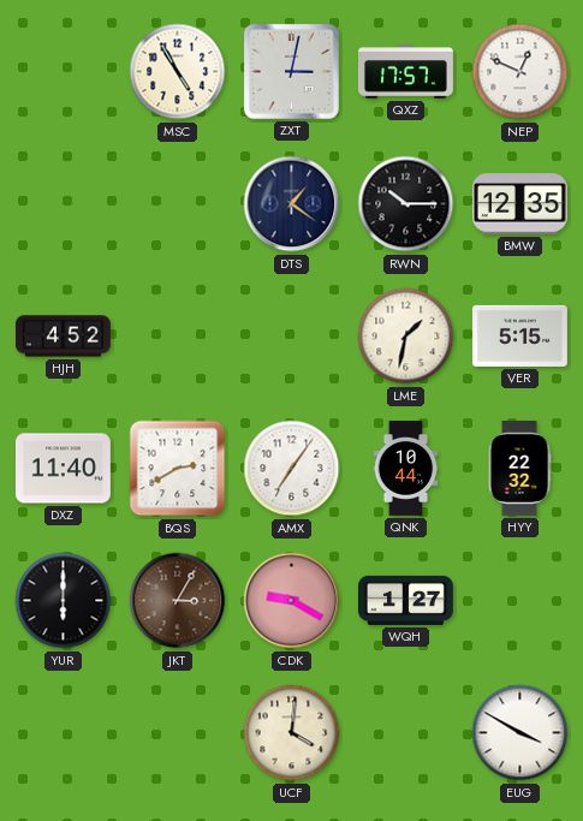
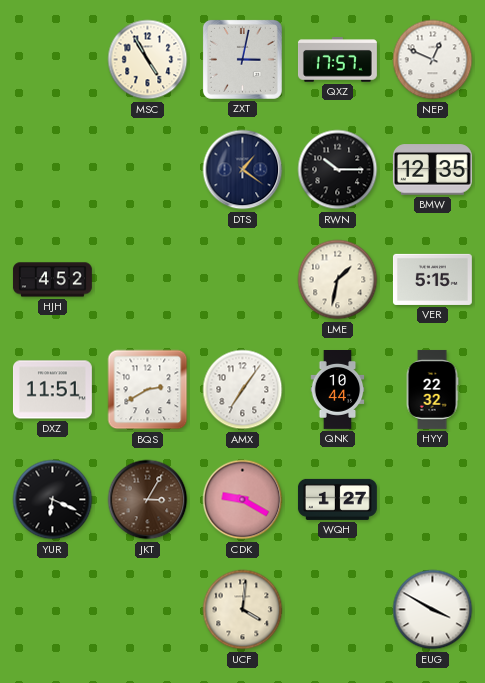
DXZ: 11:40 -> 11:51
YUR: 6:00 -> 6:19
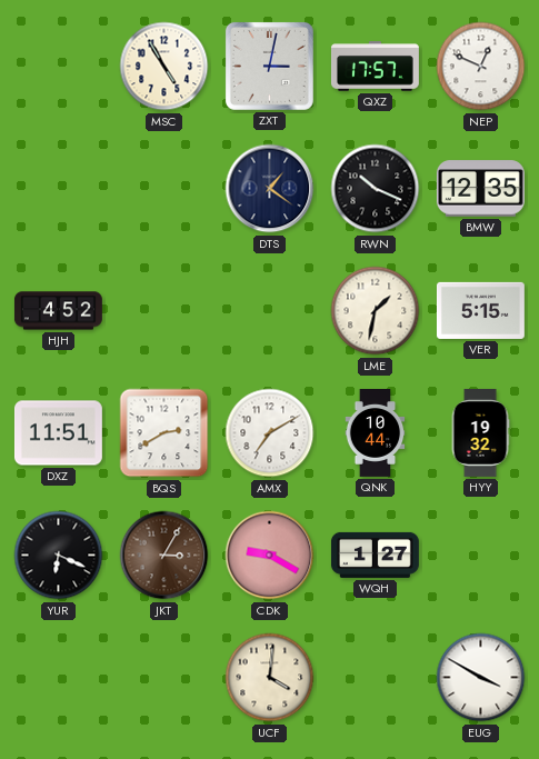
RWN: 10:15 -> 10:19
AMX: 7:06 -> 7:10
HYY: 22:32 -> 19:32
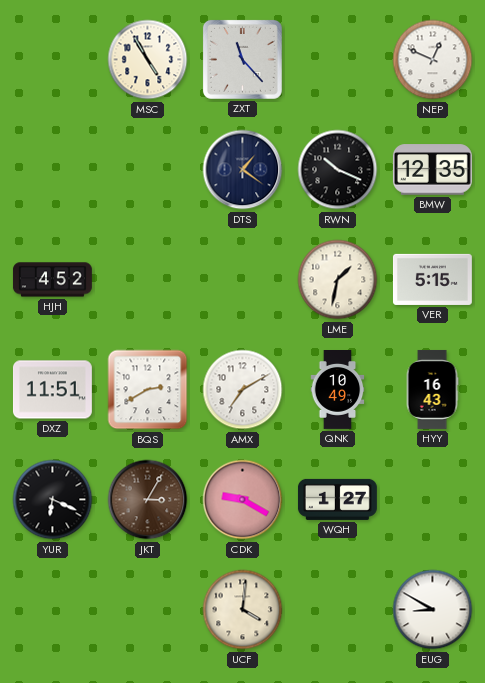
ZXT: 3:02 -> 11:23
QXZ: 17:57 -> none
QNK: 10:44 -> 10:49
HYY: 19:32 -> 16:43
EUG: 3:50 -> 8:50
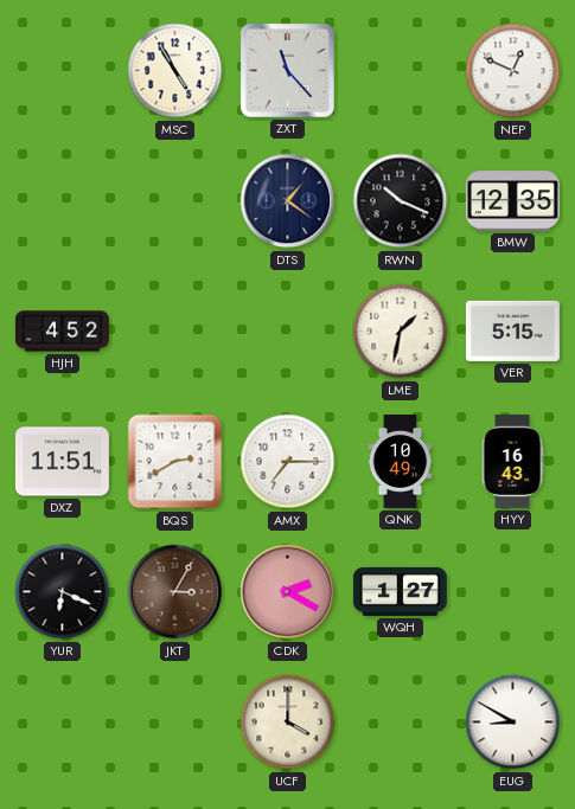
AMX: 7:10 -> 7:15
CDK: 9:20 -> 2:20
UCF: 4:01 -> 4:00
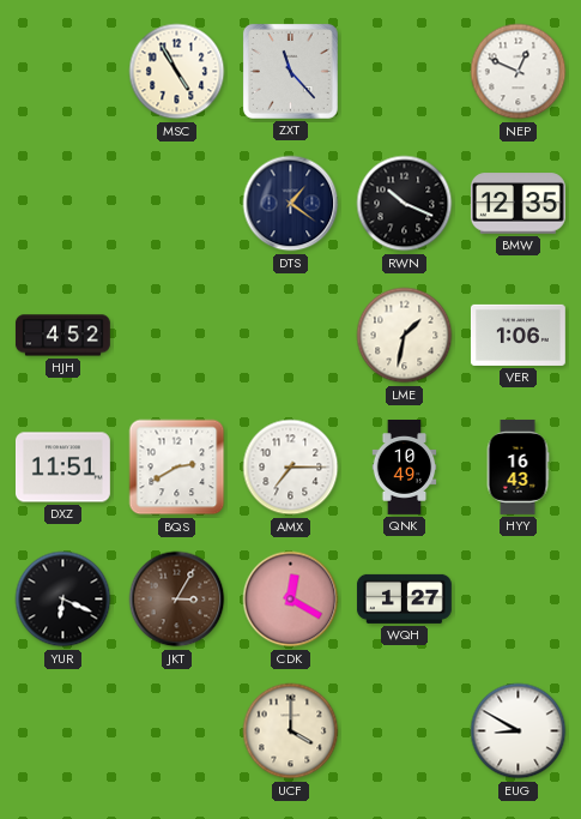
VER: 5:15 -> 1:06
CDK: 2:20 -> 12:20
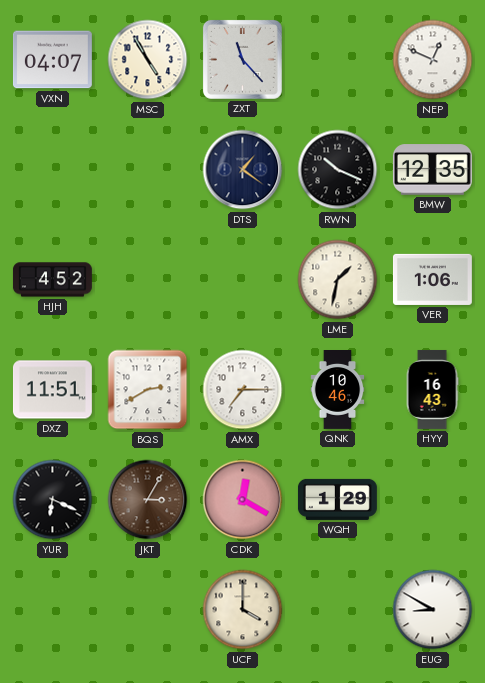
VXN: none -> 04:07
QNK: 10:49 -> 10:46
WQH: 1:27 -> 1:29
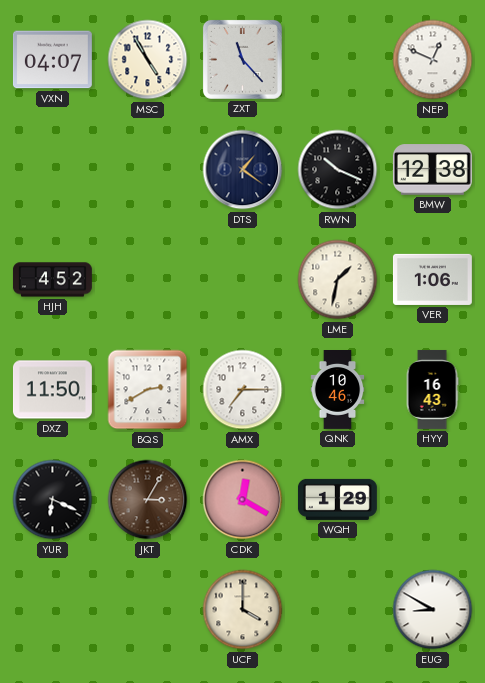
BMW: 12:35 -> 12:38
DXZ: 11:51 -> 11:50
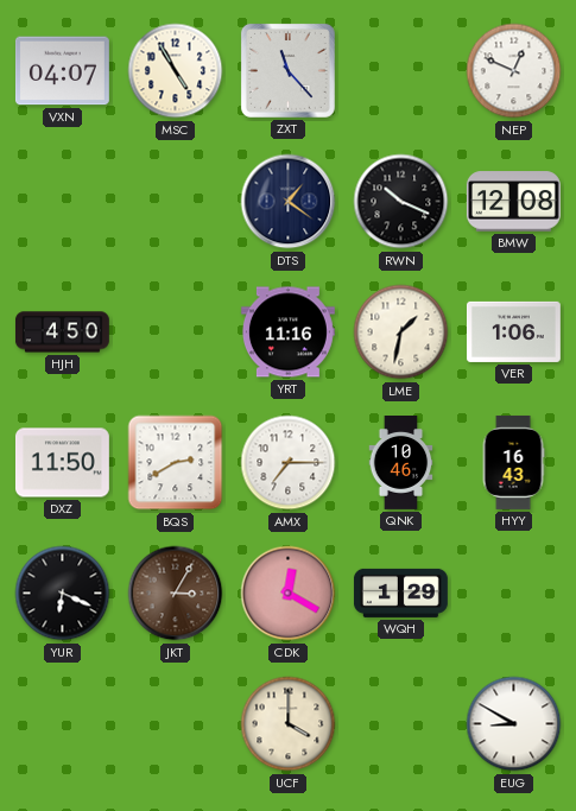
BMW: 12:38 -> 12:08
HJH: 4:52 -> 4:50
YRT: none -> 11:16
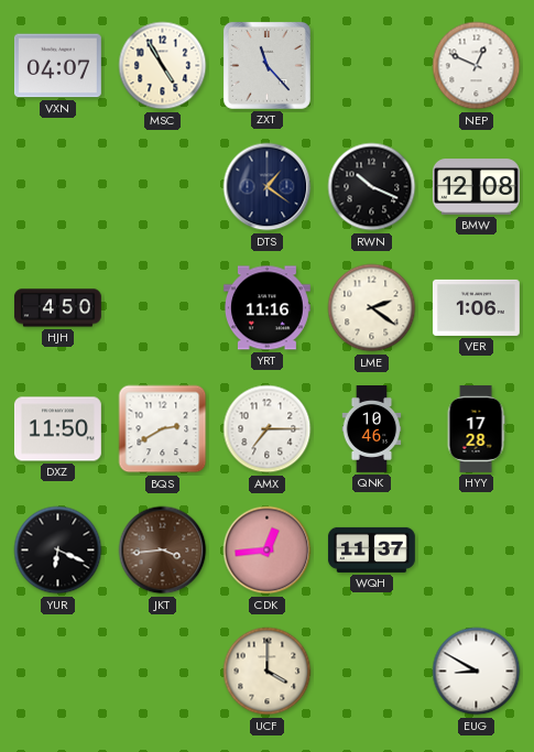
LME: 1:32 -> 2:21
HYY: 16:43 -> 17:28
JKT: 3:05 -> 3:44
CDK: 12:20 -> 12:44
WQH: 1:29 -> 11:37
